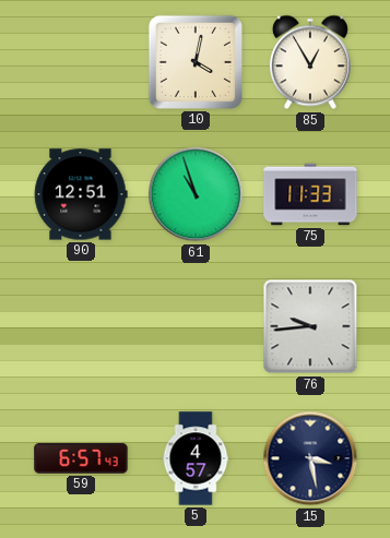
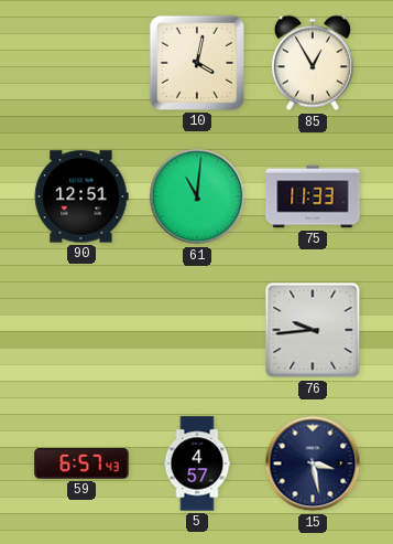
61: 10:57 -> 11:01
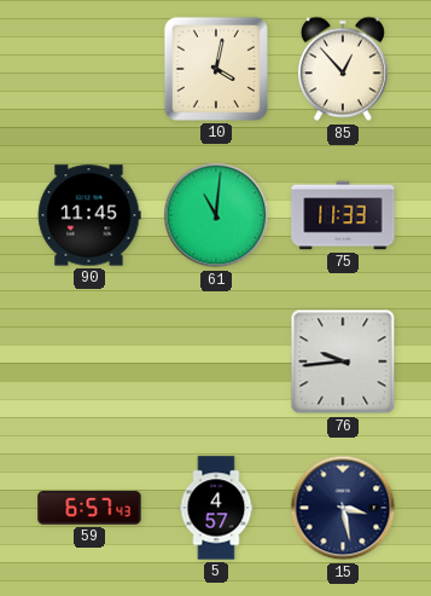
85: 12:55 -> 12:53
90: 12:51 -> 11:45
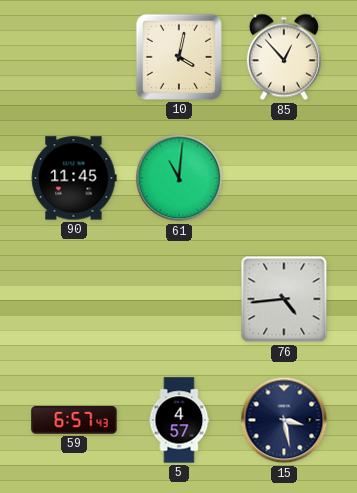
75: 11:33 -> none
76: 9:44 -> 4:44
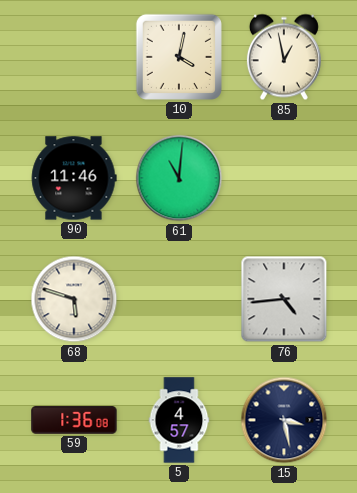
85: 12:53 -> 12:58
90: 11:45 -> 11:46
68: none -> 5:48
59: 6:57 -> 1:36
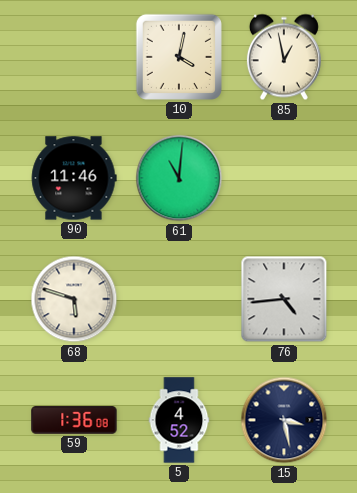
5: 4:57 -> 4:52
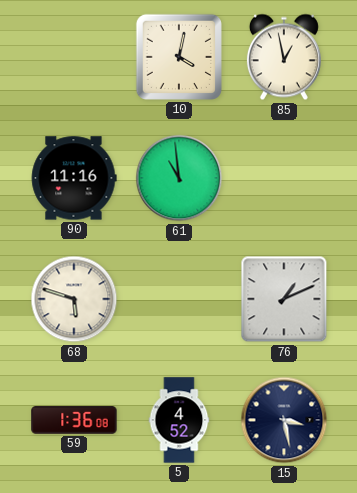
90: 11:46 -> 11:16
61: 11:01 -> 10:59
76: 4:44 -> 1:11
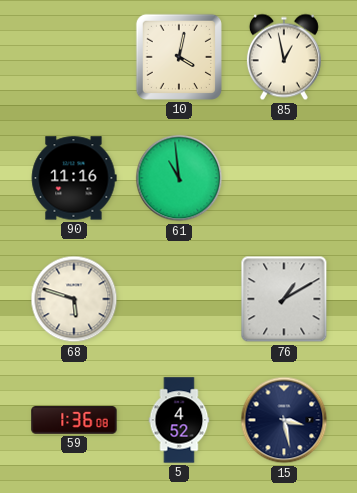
76: 1:11 -> 1:10
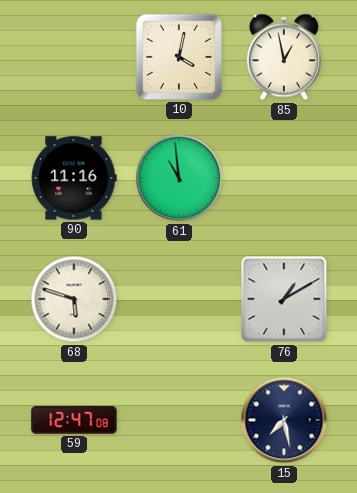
59: 1:36 -> 12:47
5: 4:52 -> none
15: 3:28 -> 7:28
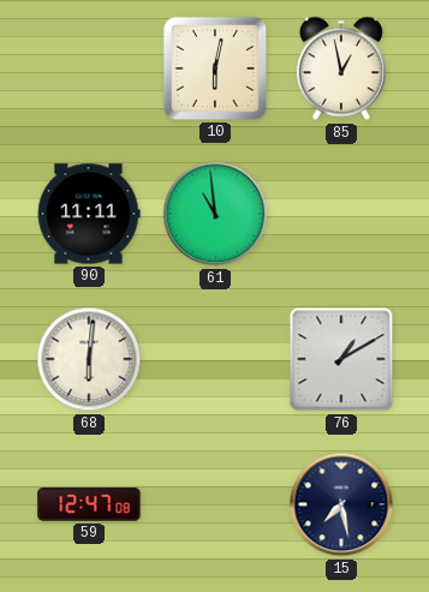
10: 4:02 -> 6:02
90: 11:16 -> 11:11
68: 5:48 -> 6:01
